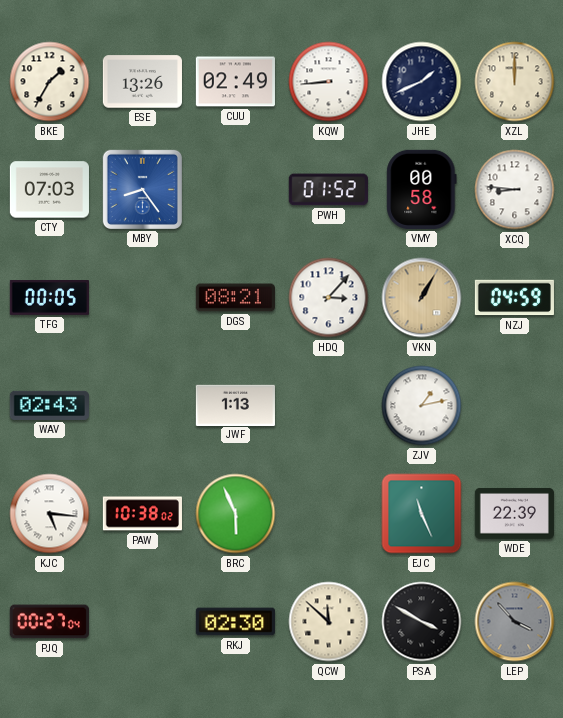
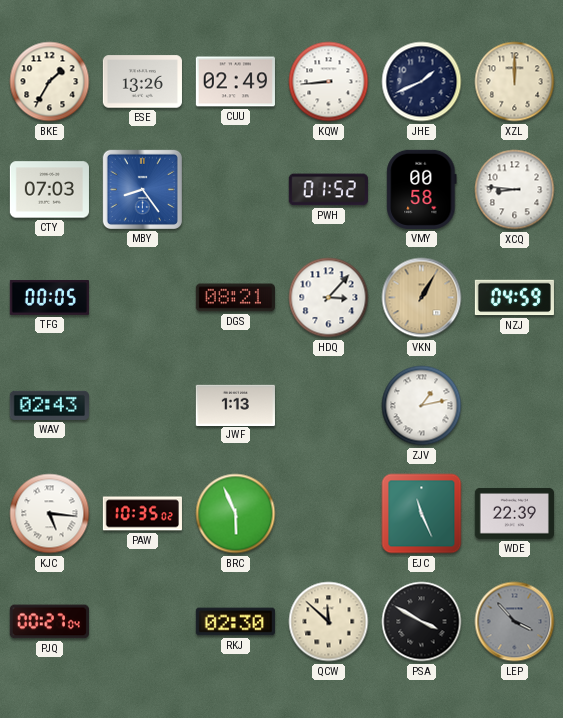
PAW: 10:38 -> 10:35
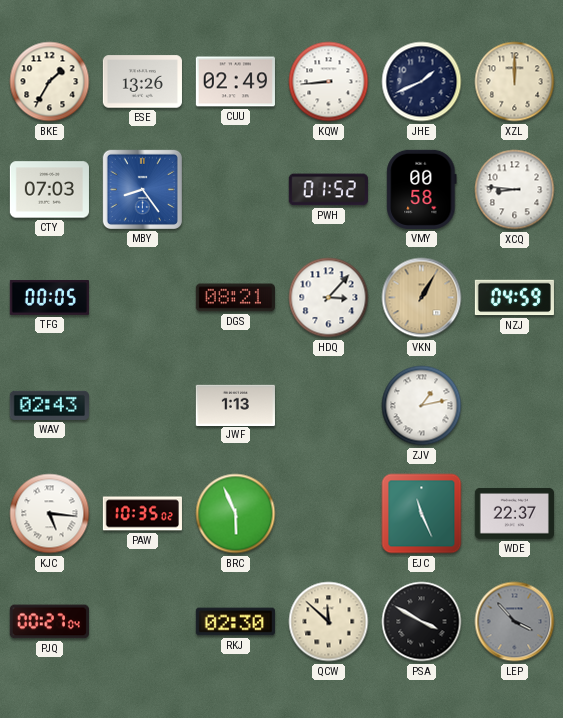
WDE: 22:39 -> 22:37
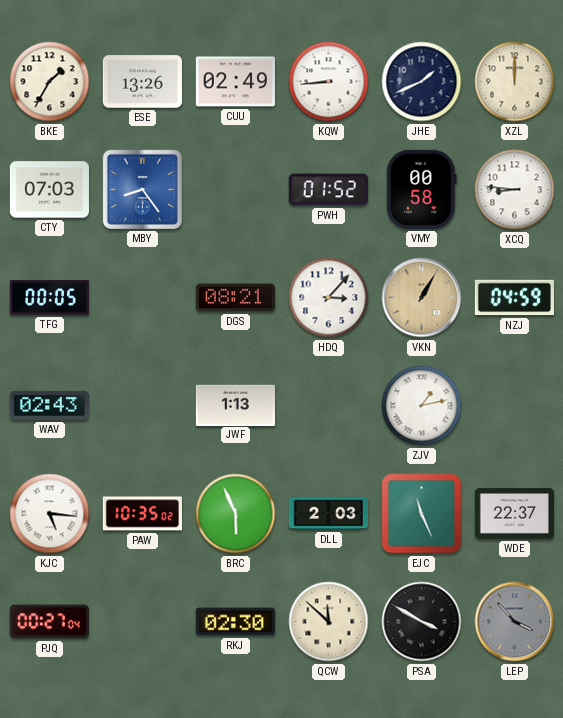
DLL: none -> 2:03
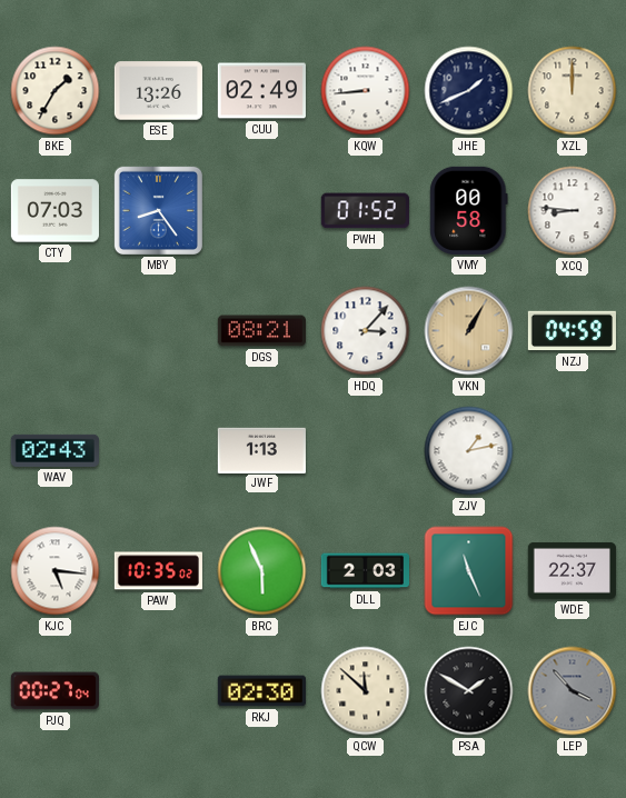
TFG: 00:05 -> none
PSA: 3:50 -> 1:50
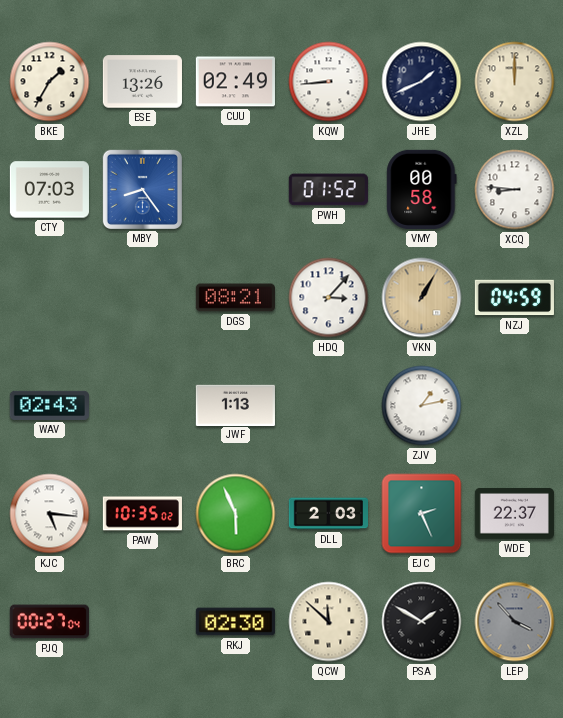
EJC: 11:26 -> 2:26
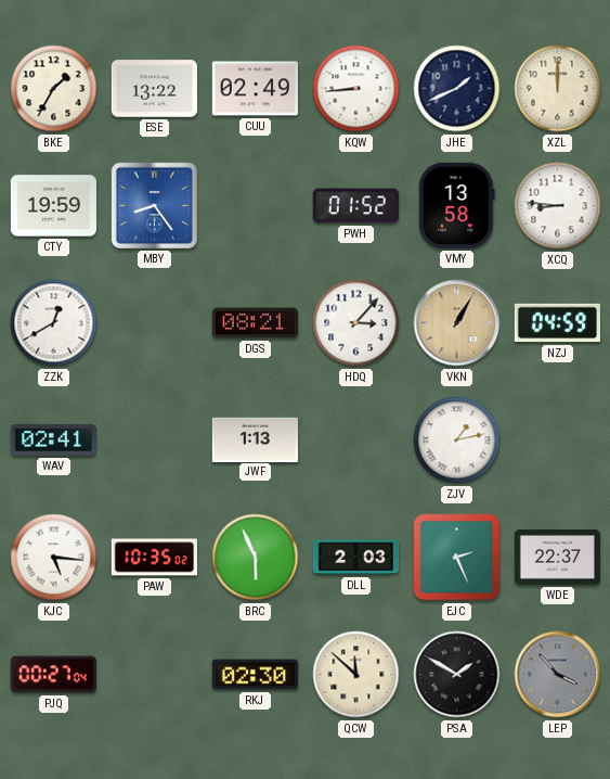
ESE: 13:26 -> 13:22
CTY: 07:03 -> 19:59
VMY: 00:58 -> 13:58
ZZK: none -> 12:40
WAV: 02:43 -> 02:41
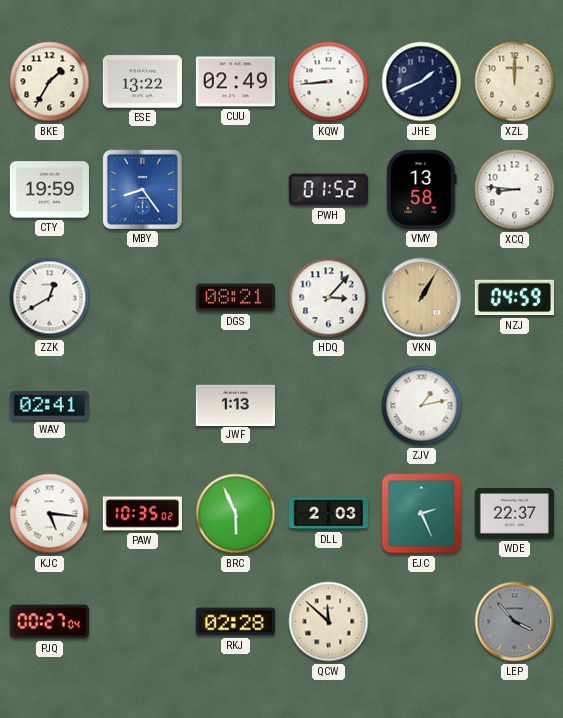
RKJ: 02:30 -> 02:28
PSA: 1:50 -> none
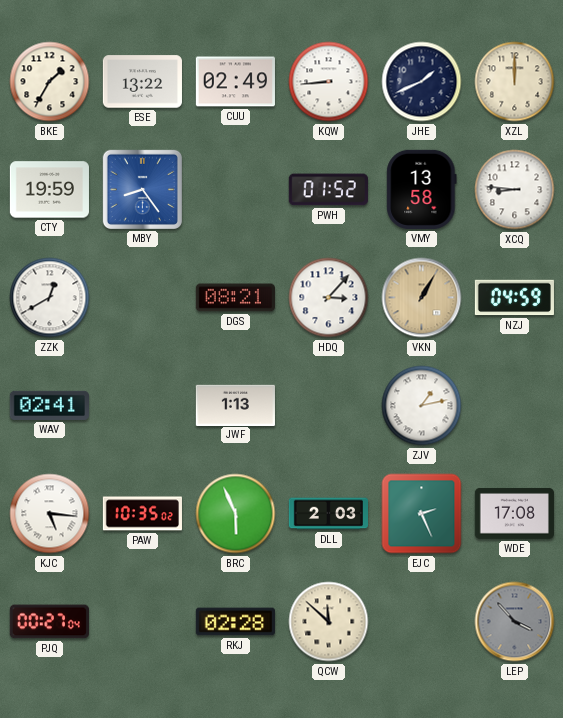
WDE: 22:37 -> 17:08
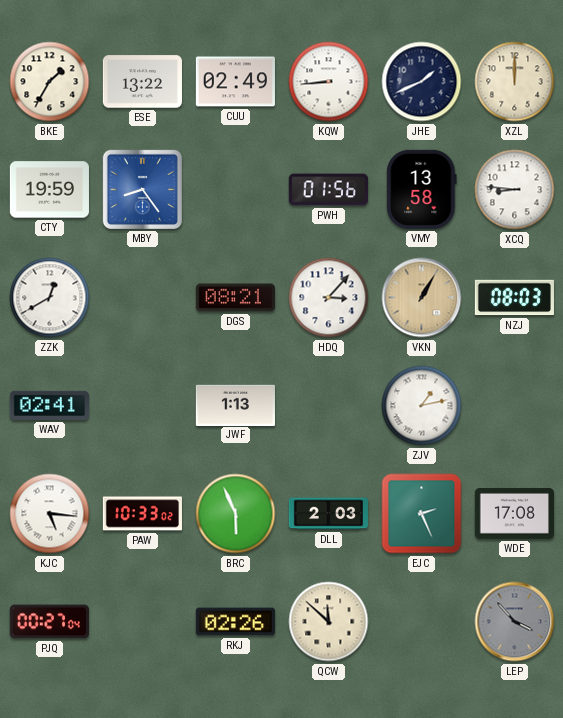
PWH: 01:52 -> 01:56
NZJ: 04:59 -> 08:03
PAW: 10:35 -> 10:33
RKJ: 02:28 -> 02:26
